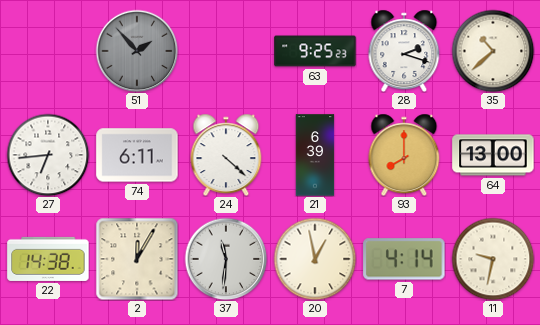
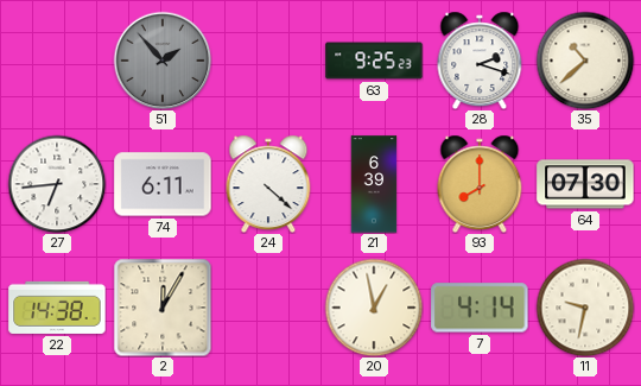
64: 13:00 -> 07:30
37: 11:31 -> none
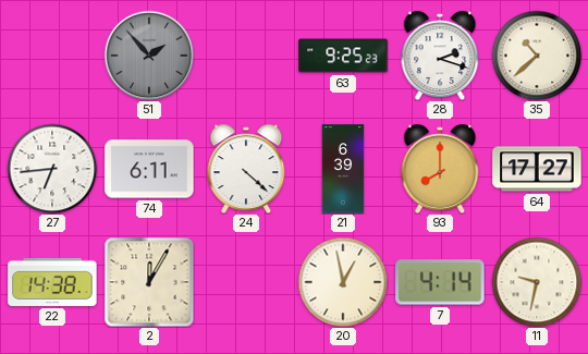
64: 07:30 -> 17:27
